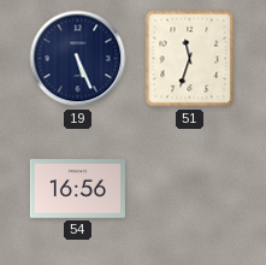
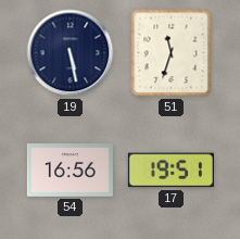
19: 5:26 -> 5:28
17: none -> 19:51
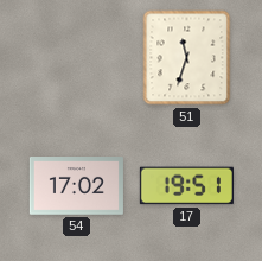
19: 5:28 -> none
54: 16:56 -> 17:02
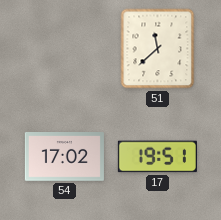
51: 11:33 -> 11:38
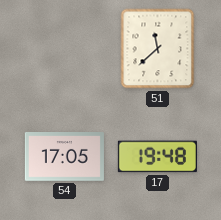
54: 17:02 -> 17:05
17: 19:51 -> 19:48
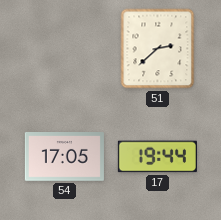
51: 11:38 -> 2:38
17: 19:48 -> 19:44
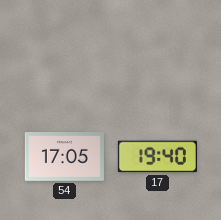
51: 2:38 -> none
17: 19:44 -> 19:40
